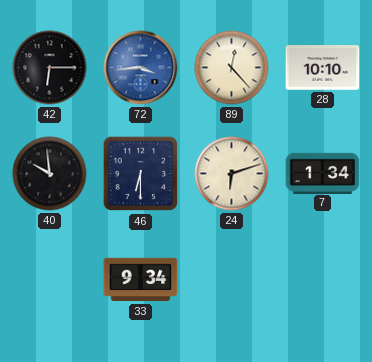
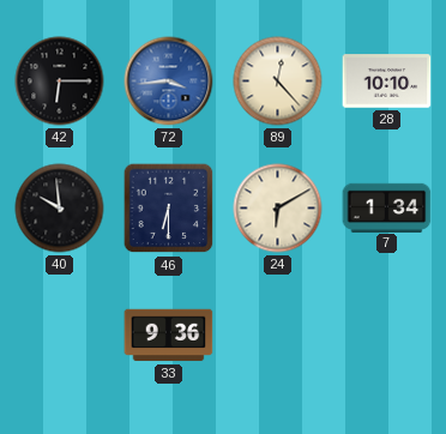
24: 6:12 -> 6:10
33: 9:34 -> 9:36
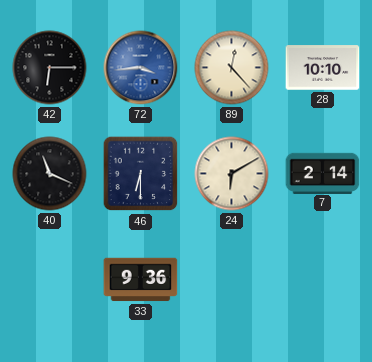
40: 9:59 -> 11:19
7: 1:34 -> 2:14
